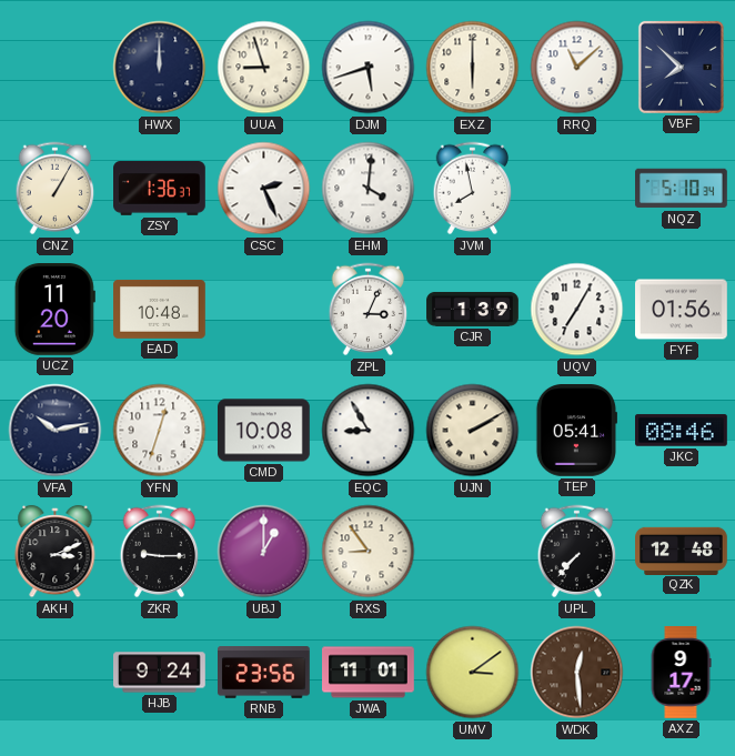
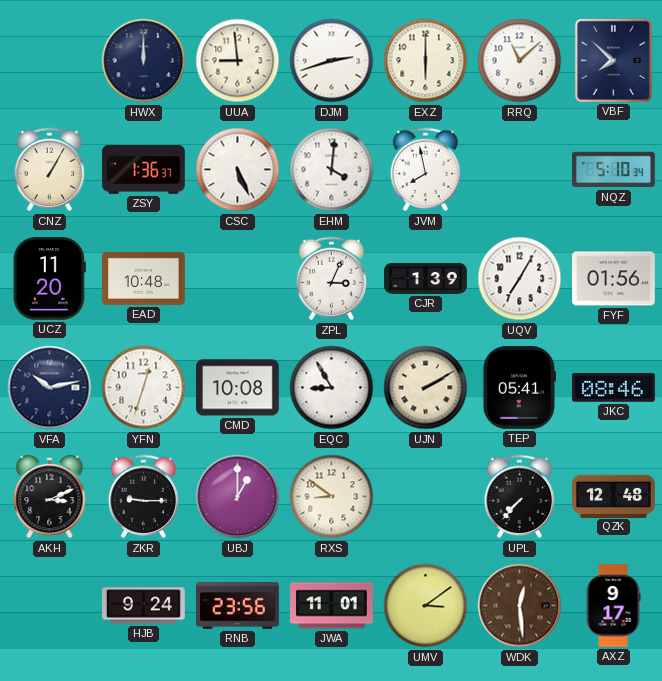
UUA: 8:57 -> 8:59
DJM: 5:42 -> 2:42
CSC: 2:26 -> 5:26
RXS: 8:54 -> 8:51
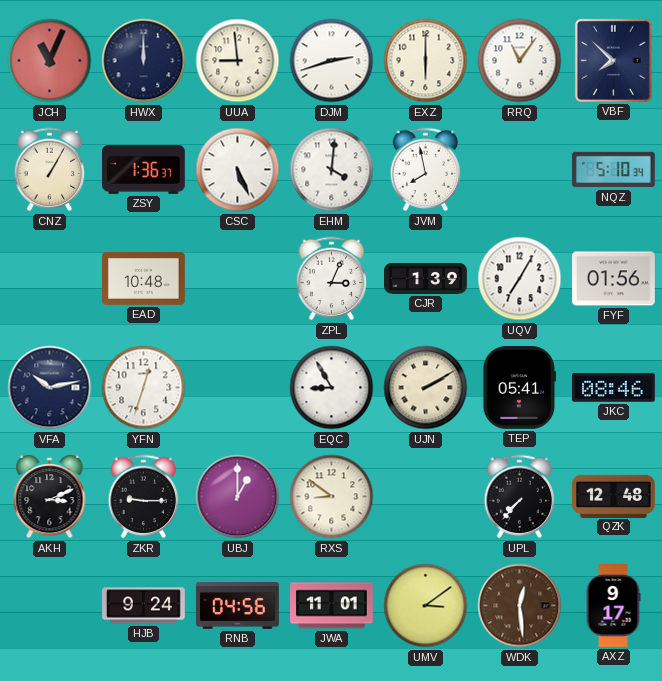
JCH: none -> 11:04
RRQ: 11:08 -> 11:06
UCZ: 11:20 -> none
CMD: 10:08 -> none
RNB: 23:56 -> 04:56
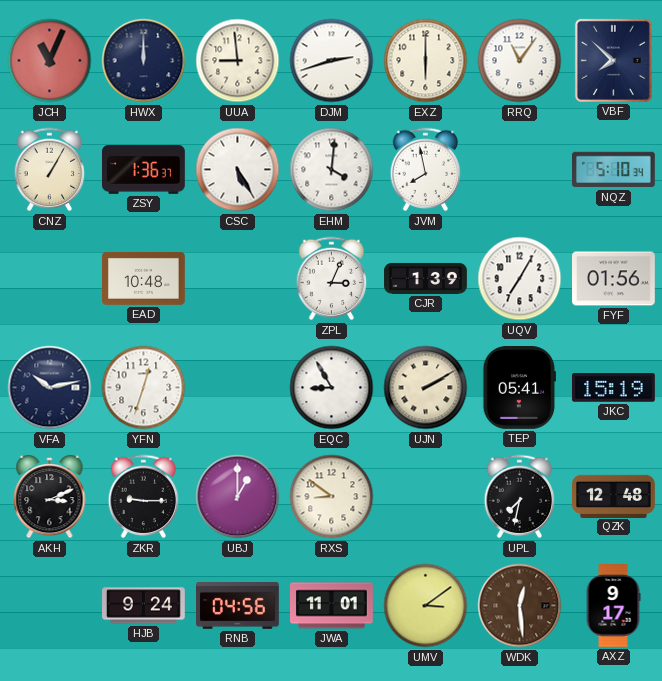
CSC: 5:26 -> 5:25
JKC: 08:46 -> 15:19
UPL: 7:37 -> 7:32
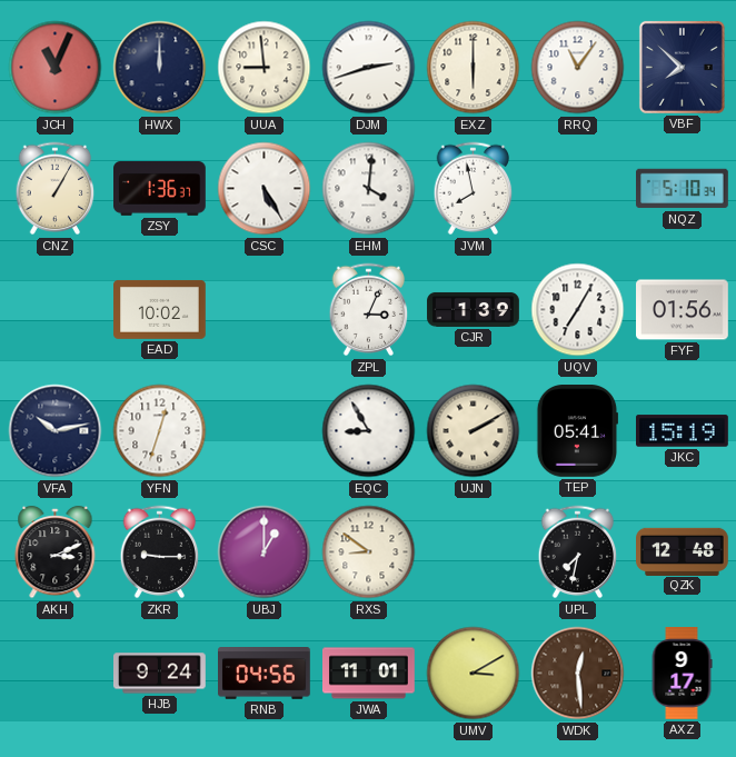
EAD: 10:48 -> 10:02
UMV: 3:09 -> 3:10
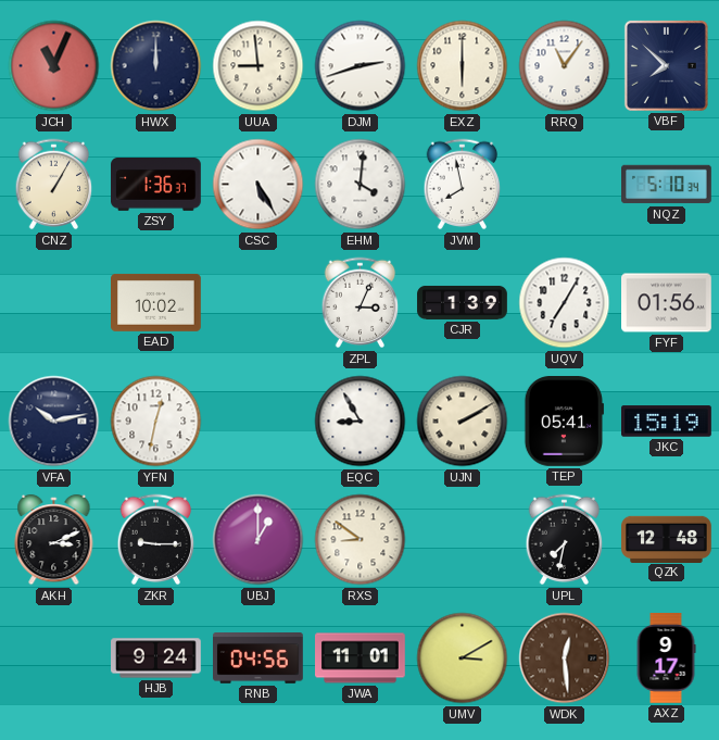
YFN: 12:33 -> 12:32
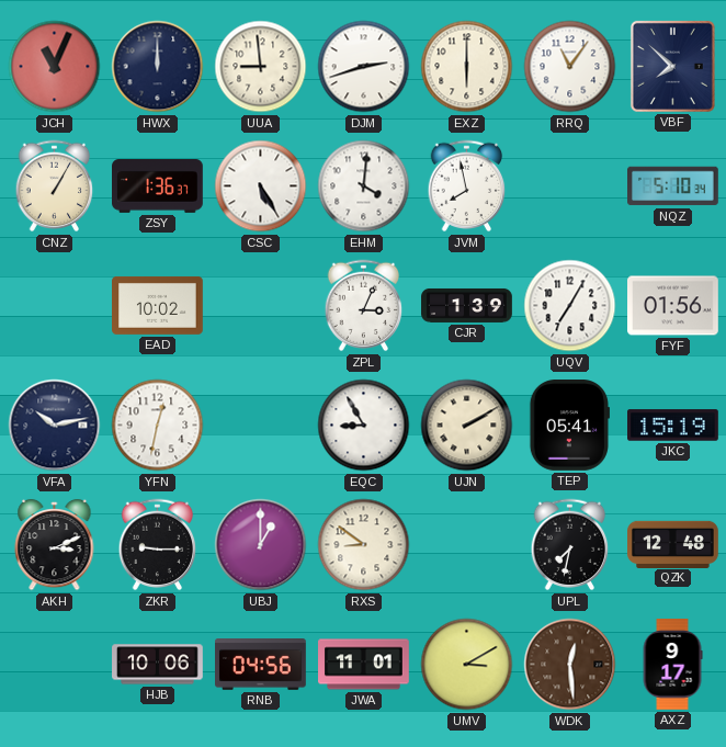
HJB: 9:24 -> 10:06
